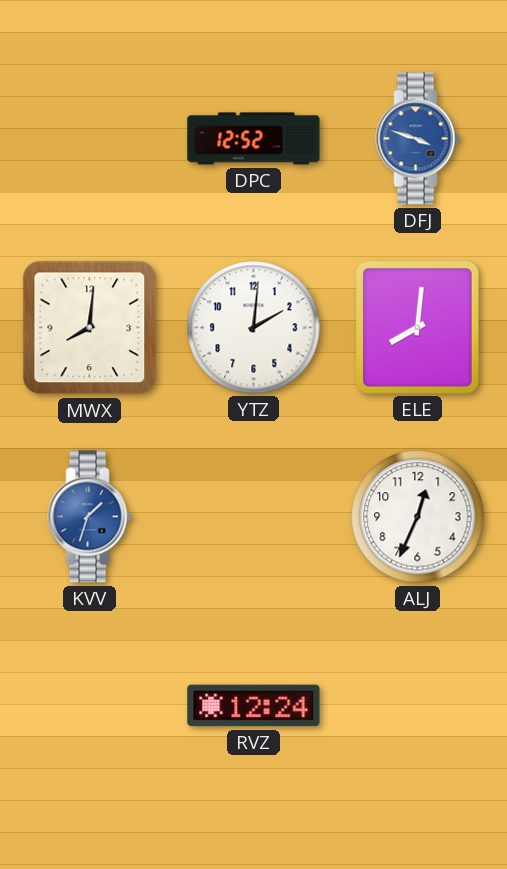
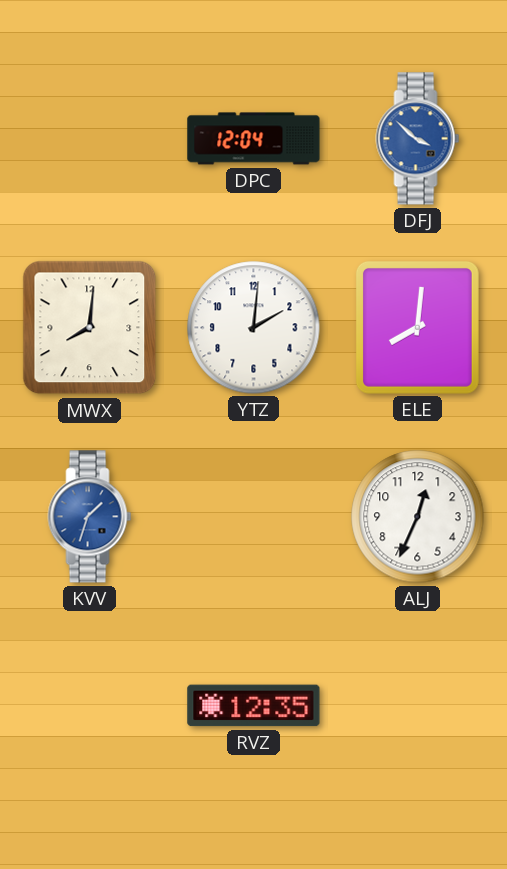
DPC: 12:52 -> 12:04
DFJ: 3:48 -> 3:52
RVZ: 12:24 -> 12:35
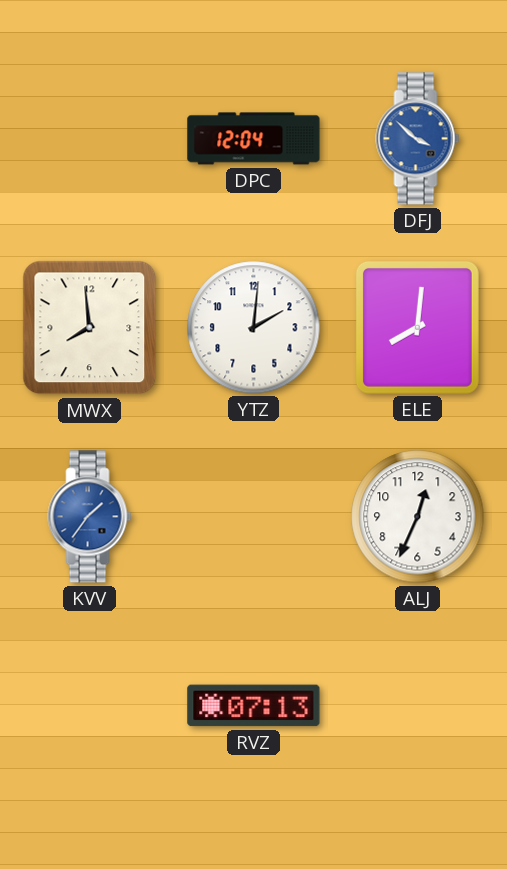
MWX: 8:01 -> 7:59
KVV: 1:33 -> 1:36
RVZ: 12:35 -> 07:13
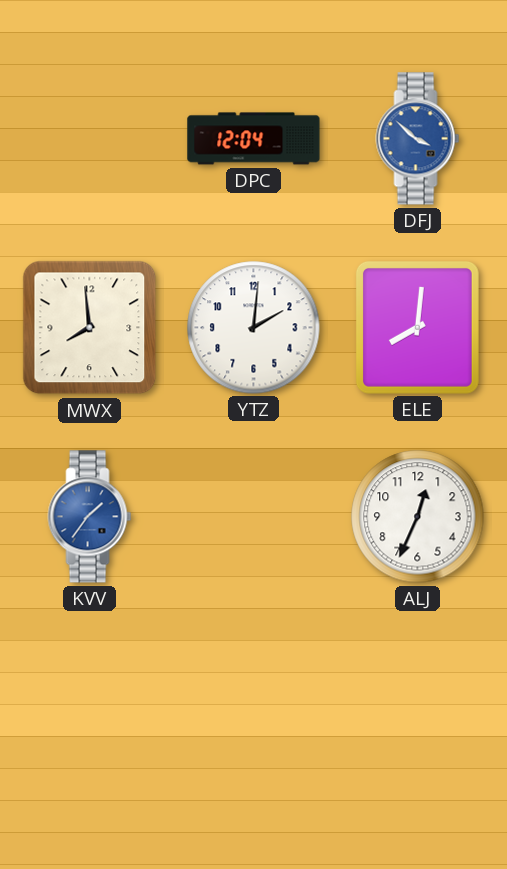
RVZ: 07:13 -> none
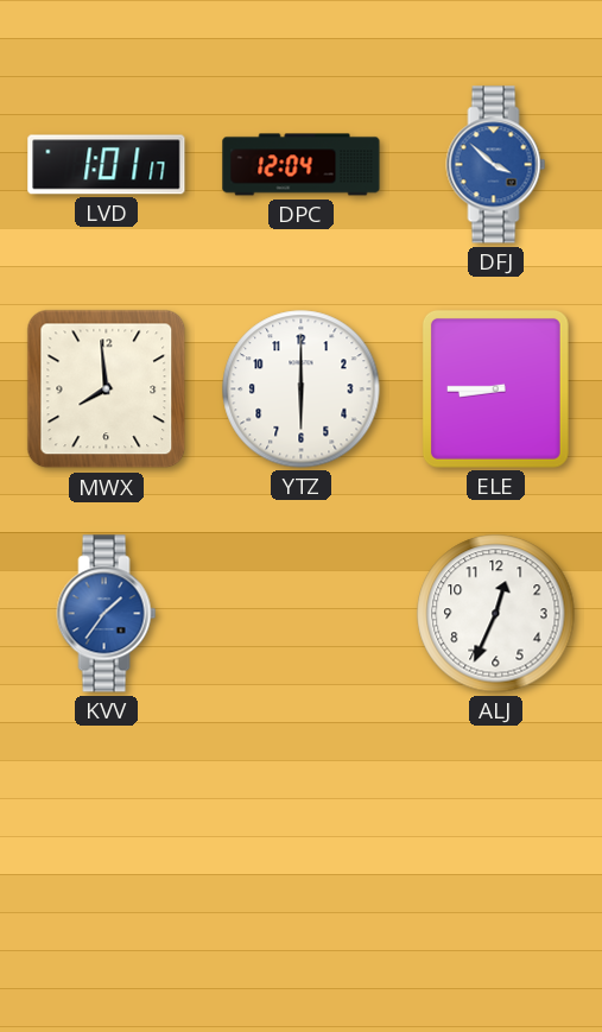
LVD: none -> 1:01
YTZ: 2:01 -> 6:00
ELE: 8:01 -> 8:45
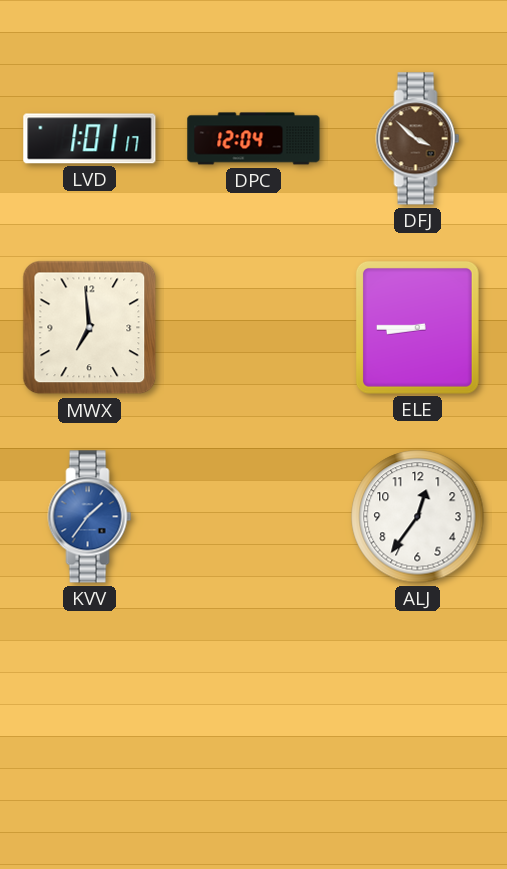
DFJ dial: blue -> brown
MWX: 7:59 -> 6:59
YTZ: 6:00 -> none
ALJ: 12:34 -> 12:36
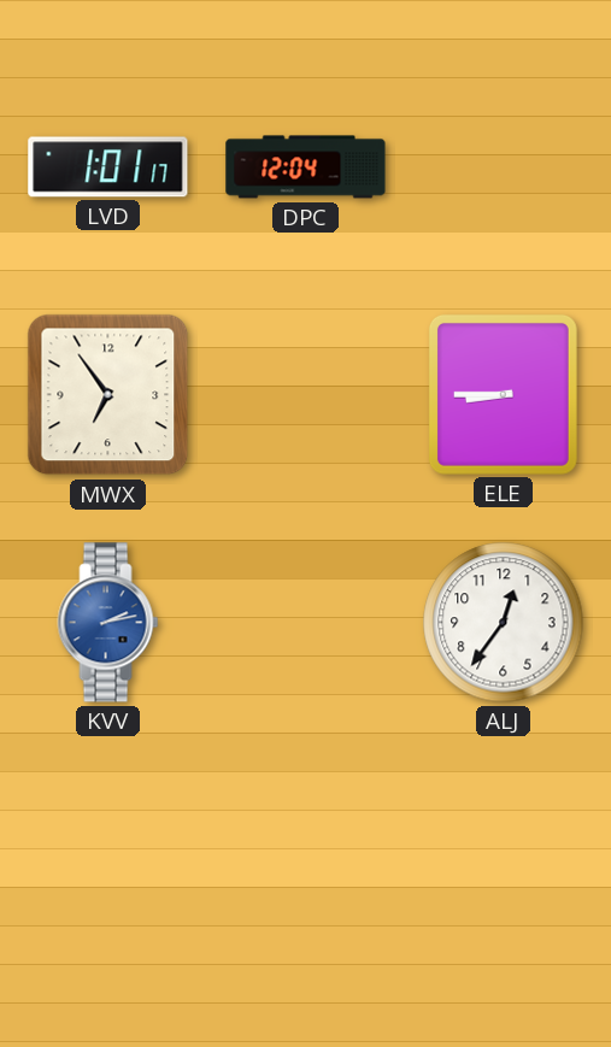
DFJ: 3:52 -> none
MWX: 6:59 -> 6:54
KVV: 1:36 -> 2:13
